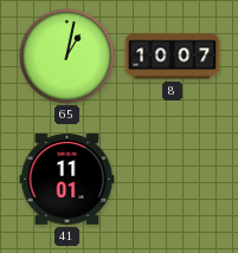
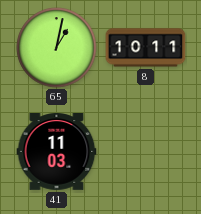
8: 10:07 -> 10:11
41: 11:01 -> 11:03
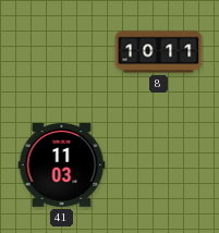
65: 1:02 -> none
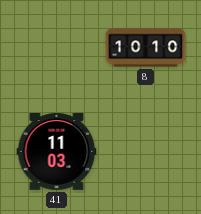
8: 10:11 -> 10:10
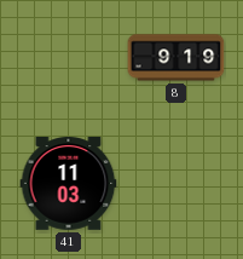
8: 10:10 -> 9:19
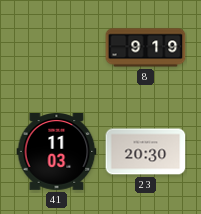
23: none -> 20:30
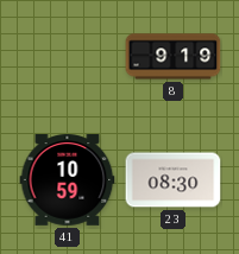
41: 11:03 -> 10:59
23: 20:30 -> 08:30
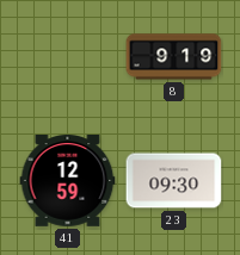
41: 10:59 -> 12:59
23: 08:30 -> 09:30
